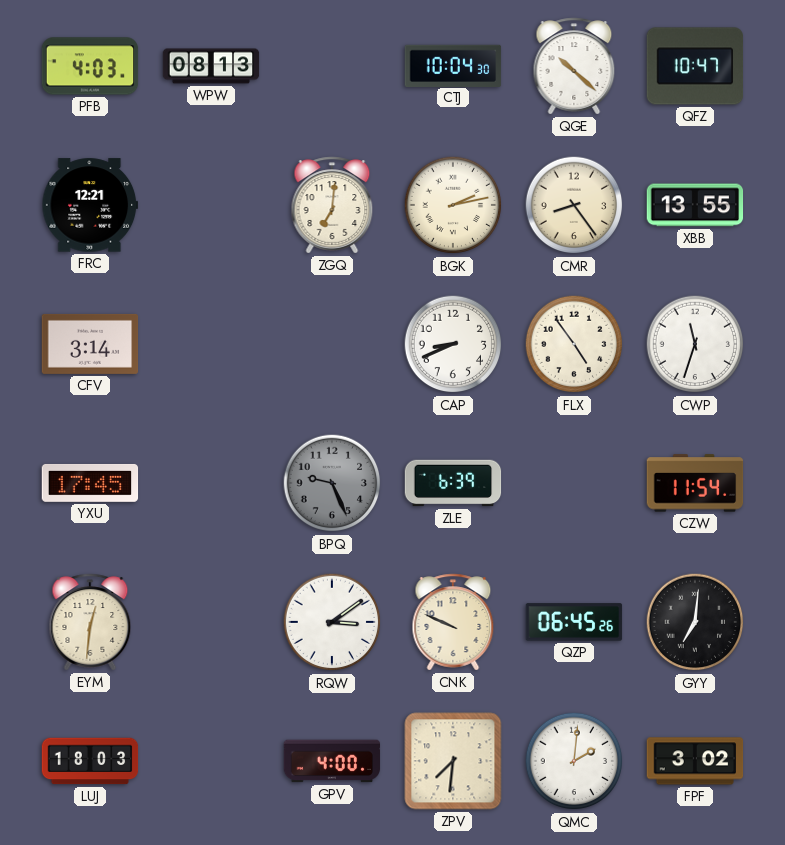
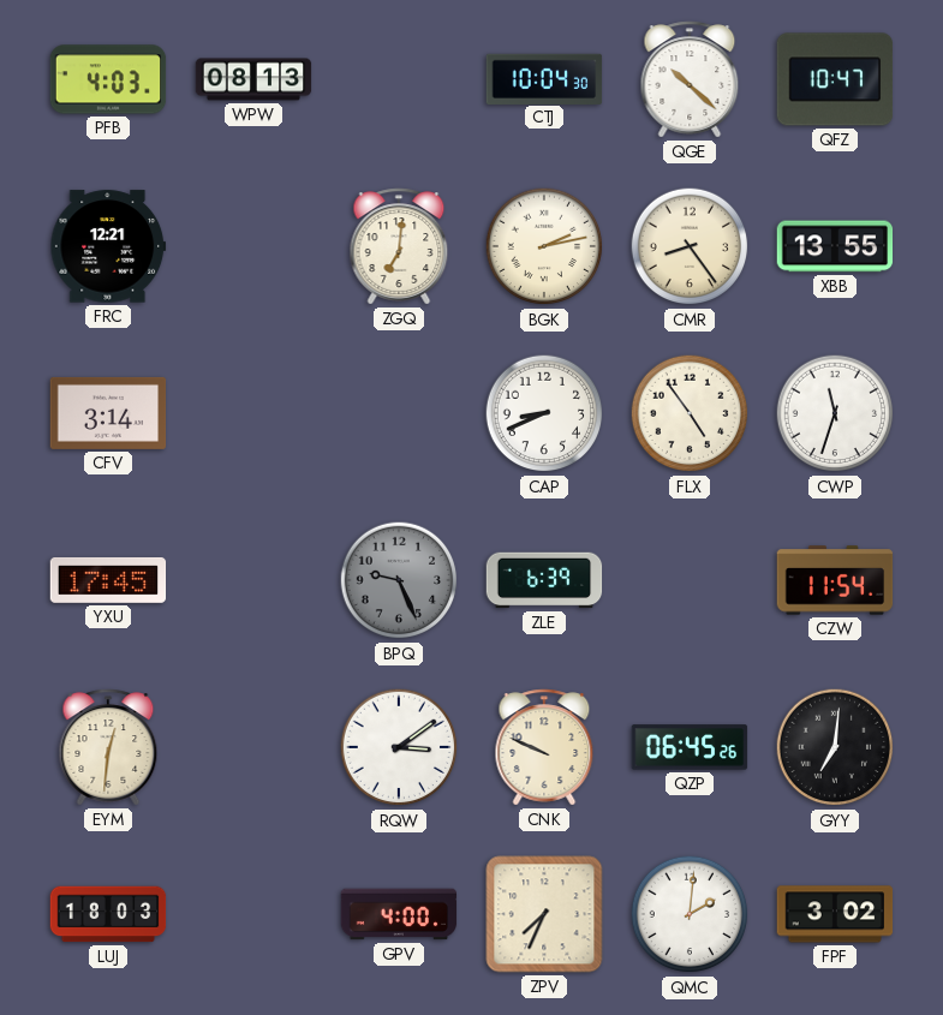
ZPV: 7:31 -> 7:34
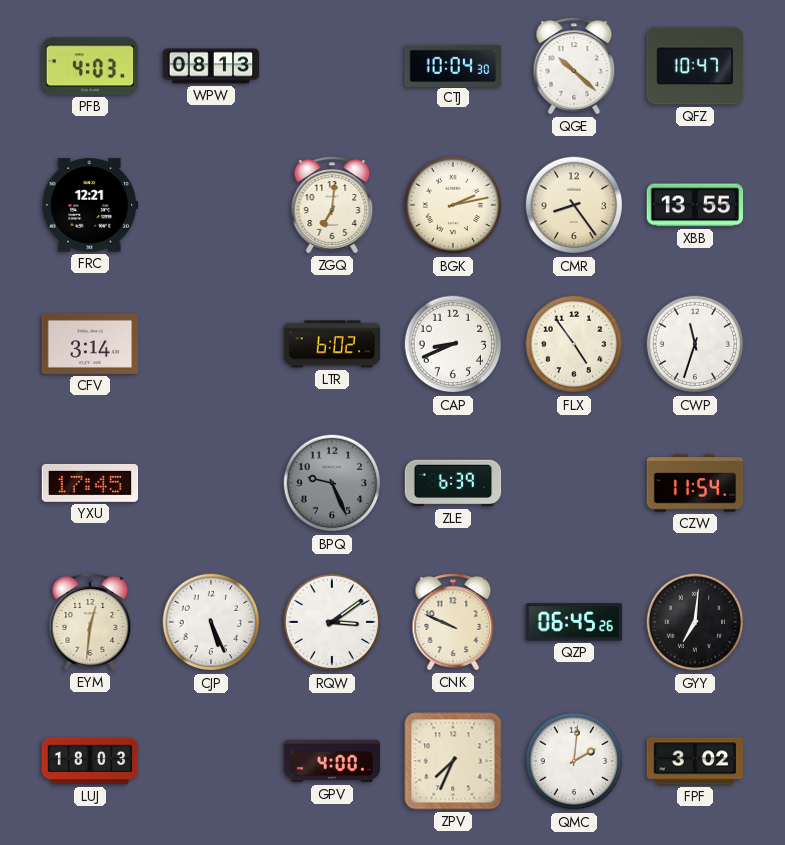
LTR: none -> 6:02
CJP: none -> 5:26
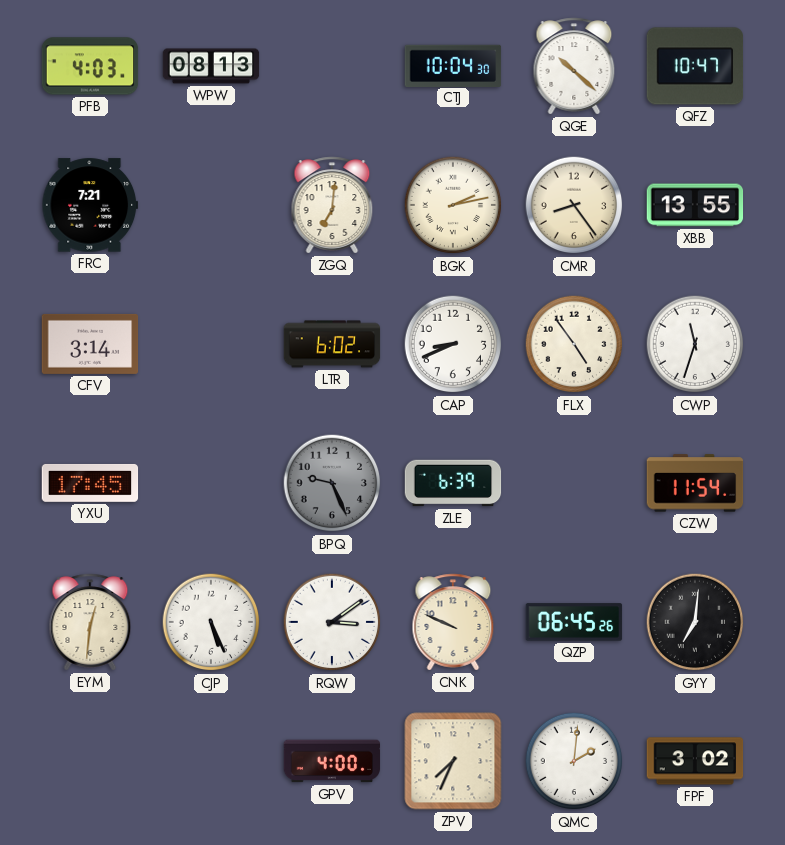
FRC: 12:21 -> 7:21
LUJ: 18:03 -> none
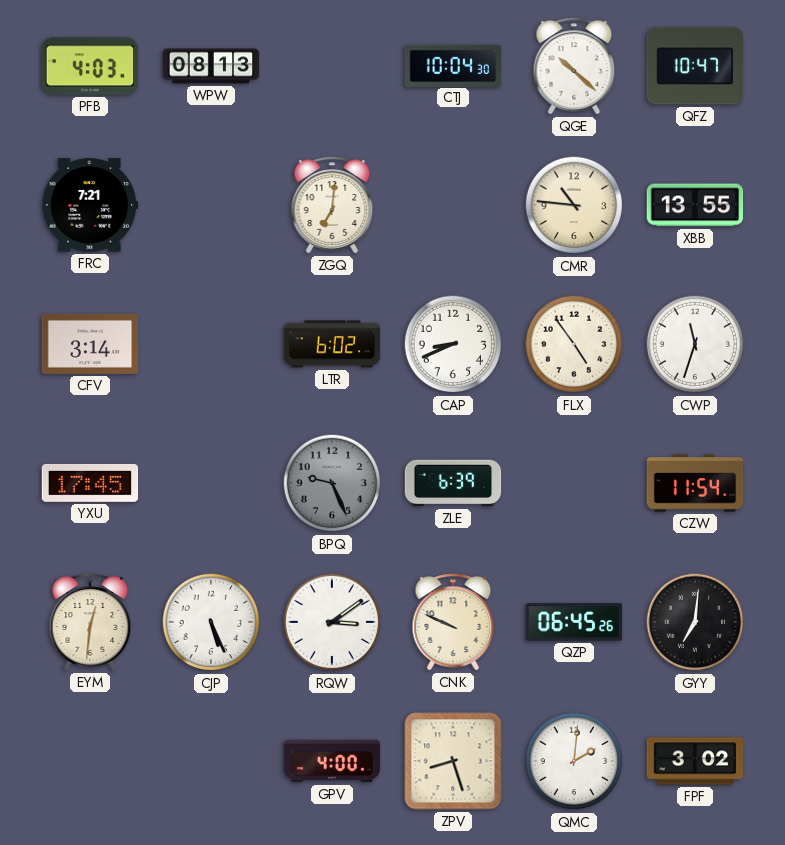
BGK: 2:13 -> none
CMR: 8:24 -> 10:46
ZPV: 7:34 -> 8:27
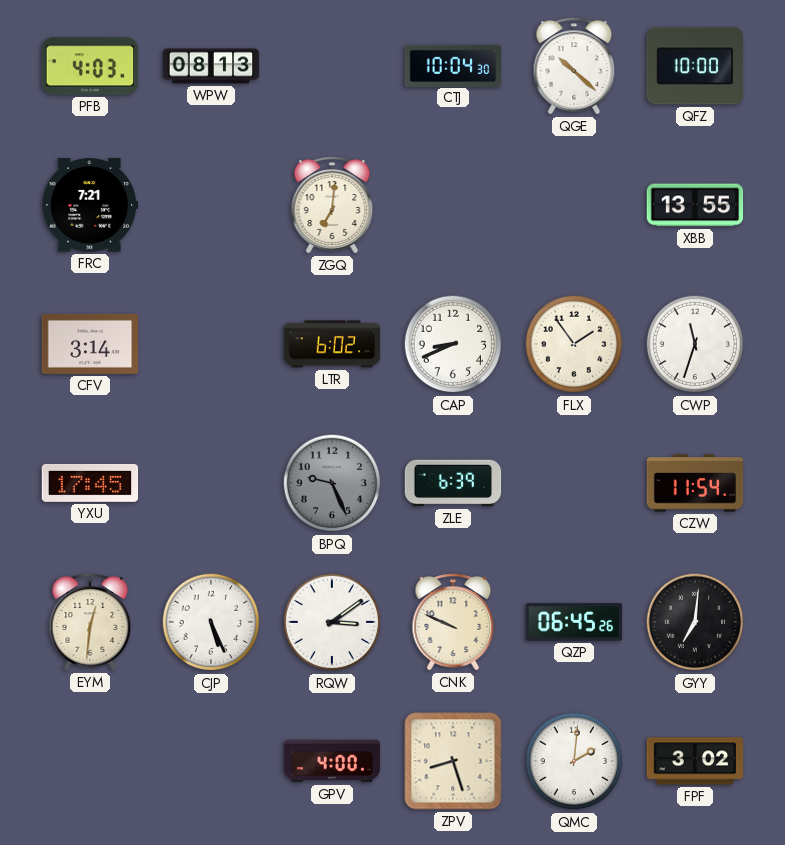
QFZ: 10:47 -> 10:00
CMR: 10:46 -> none
FLX: 4:54 -> 1:54
